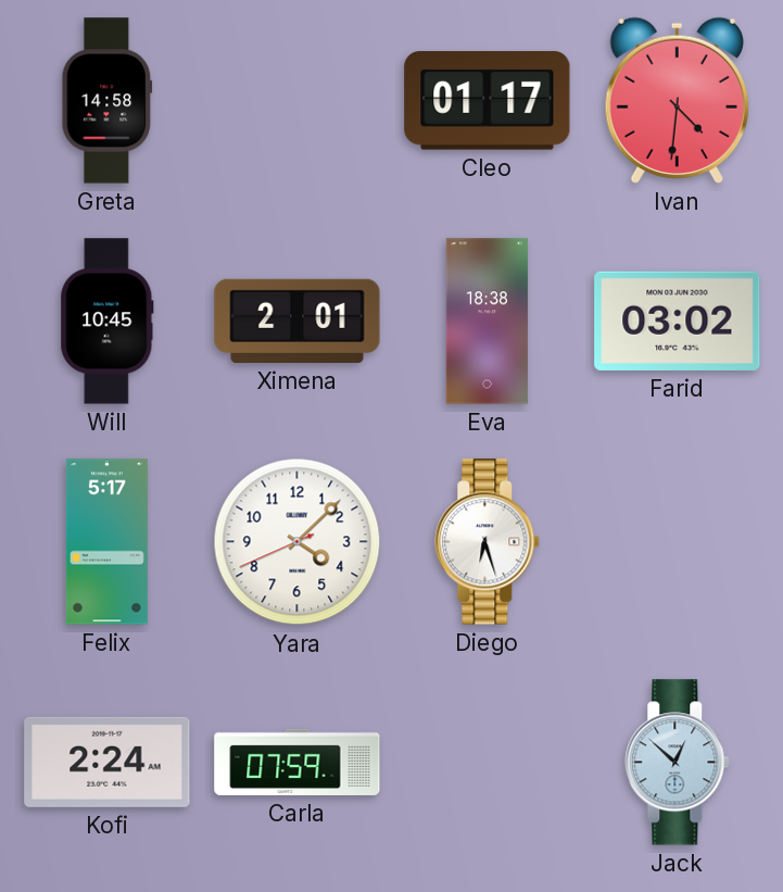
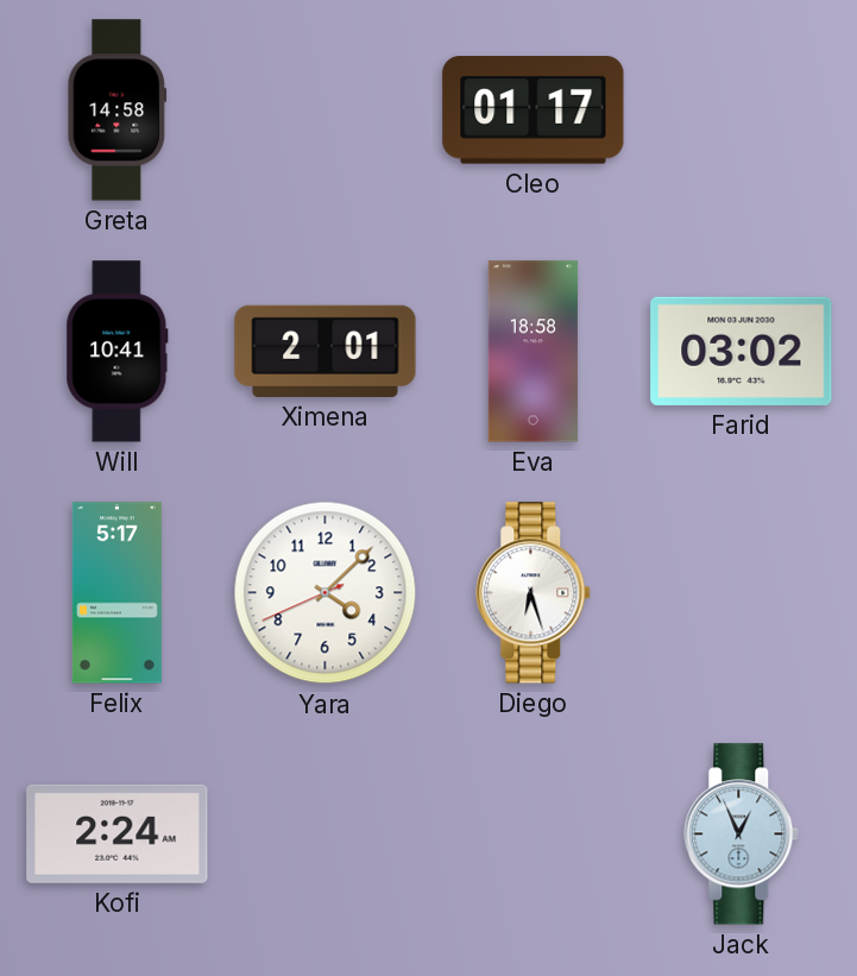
Ivan: 4:31 -> none
Will: 10:45 -> 10:41
Eva: 18:38 -> 18:58
Carla: 07:59 -> none
Jack: 12:52 -> 12:56
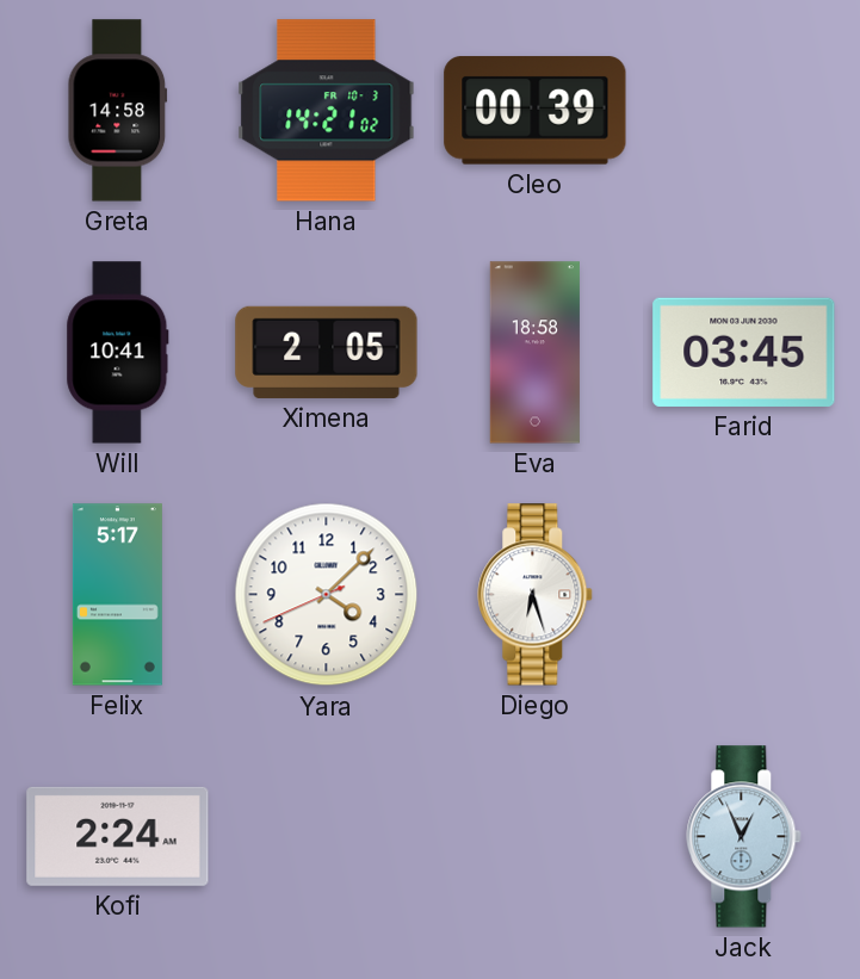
Hana: none -> 14:21
Cleo: 01:17 -> 00:39
Ximena: 2:01 -> 2:05
Farid: 03:02 -> 03:45
